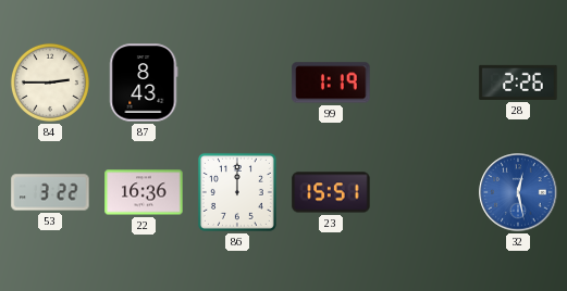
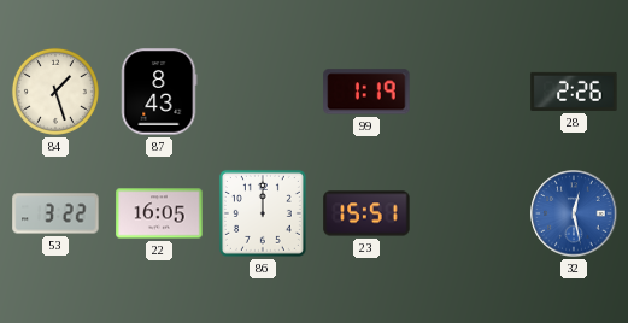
84: 2:45 -> 1:27
22: 16:36 -> 16:05
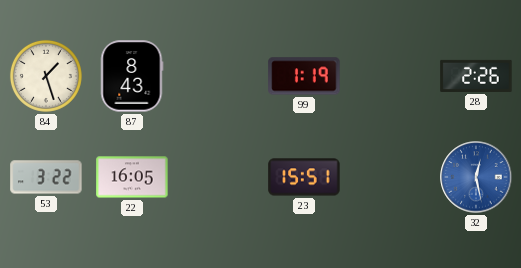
86: 12:00 -> none
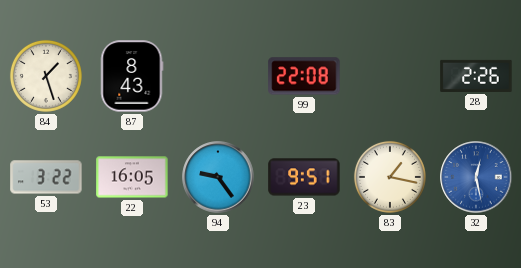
99: 1:19 -> 22:08
94: none -> 9:24
23: 15:51 -> 9:51
83: none -> 1:17
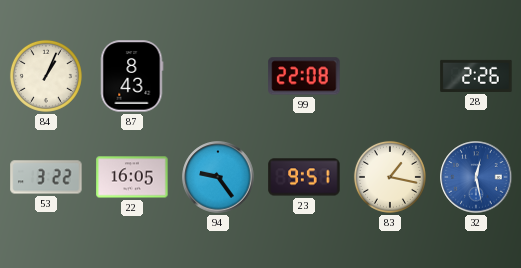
84: 1:27 -> 1:04
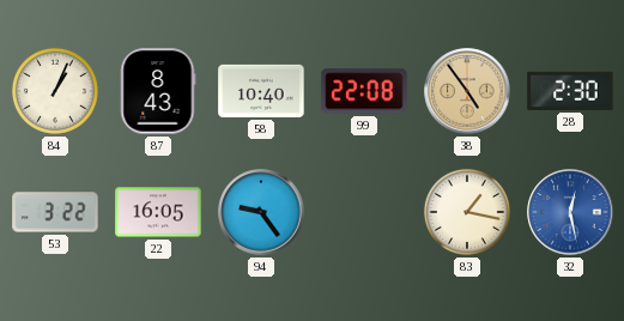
58: none -> 10:40
38: none -> 4:54
28: 2:26 -> 2:30
23: 9:51 -> none
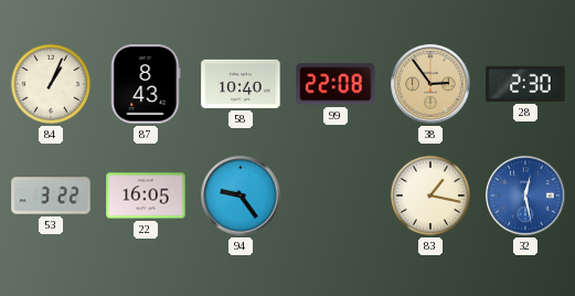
38: 4:54 -> 2:54
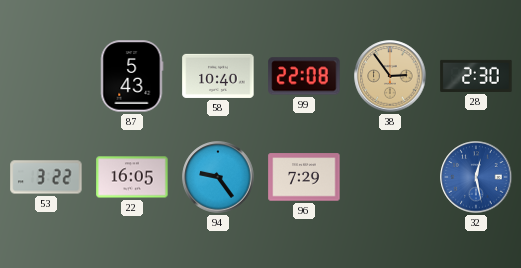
84: 1:04 -> none
87: 8:43 -> 5:43
96: none -> 7:29
83: 1:17 -> none
